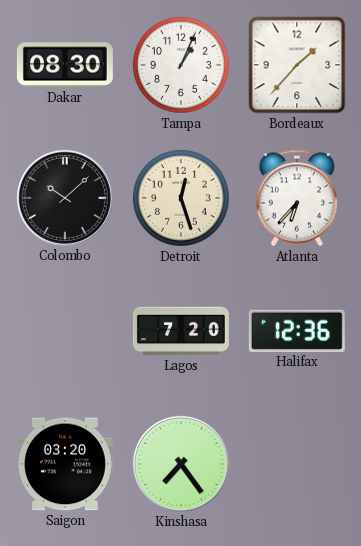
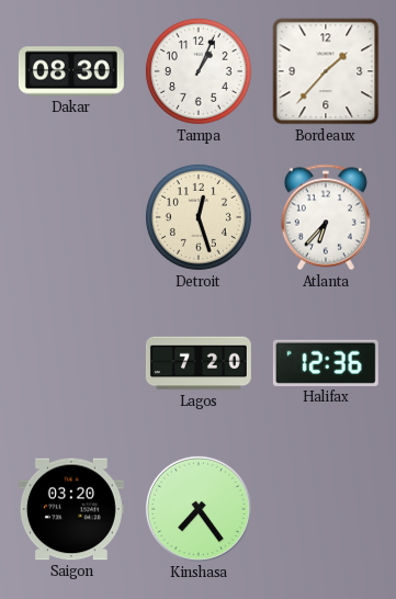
Colombo: 10:08 -> none
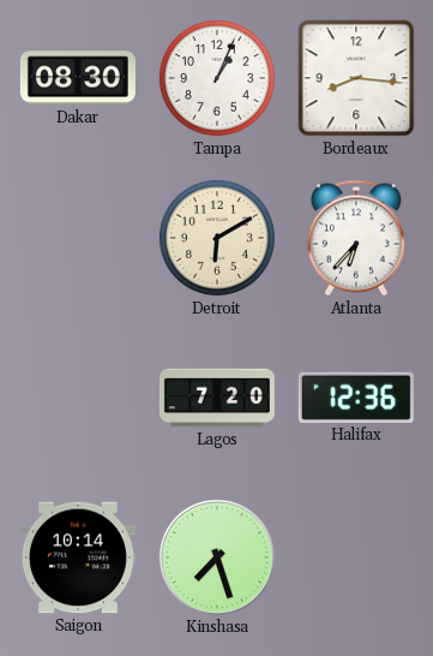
Bordeaux: 1:37 -> 8:16
Detroit: 12:27 -> 6:10
Saigon: 03:20 -> 10:14
Kinshasa: 7:24 -> 7:27
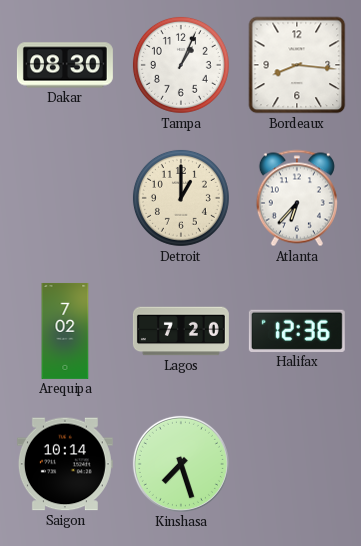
Detroit: 6:10 -> 1:00
Arequipa: none -> 7:02
